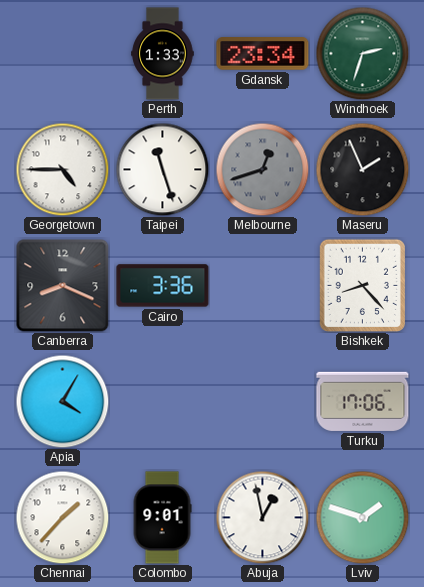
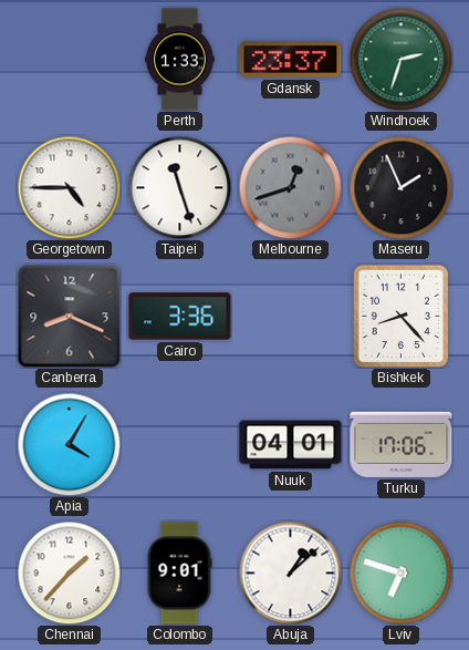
Gdansk: 23:34 -> 23:37
Nuuk: none -> 04:01
Abuja: 12:58 -> 1:08
Lviv: 1:48 -> 6:48
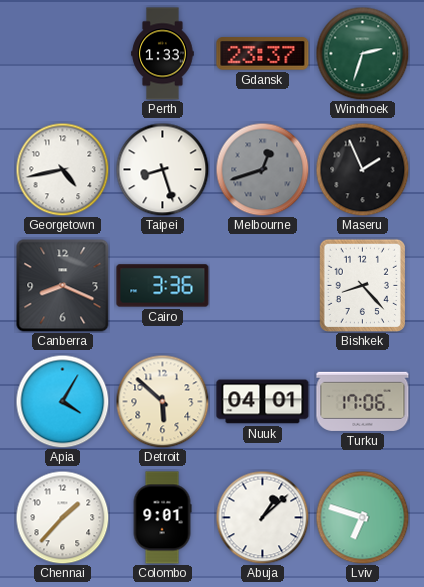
Georgetown: 4:45 -> 4:43
Taipei: 11:27 -> 8:27
Detroit: none -> 5:52
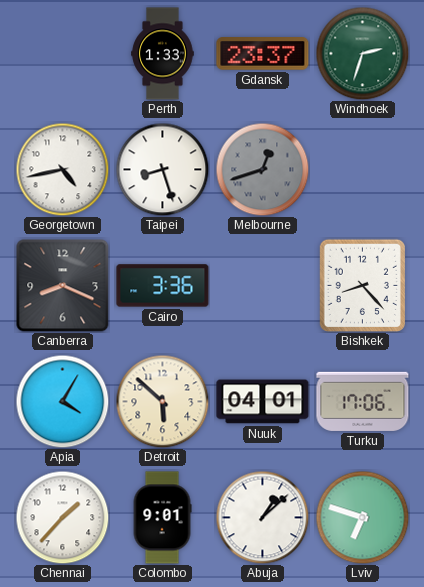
Maseru: 1:56 -> none
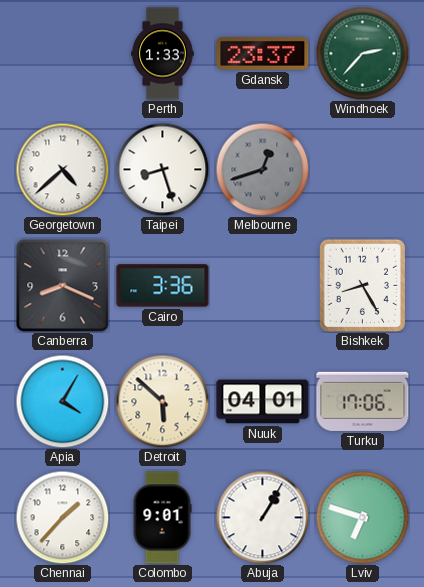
Windhoek: 2:33 -> 2:37
Georgetown: 4:43 -> 4:38
Bishkek: 8:23 -> 8:25
Abuja: 1:08 -> 1:05
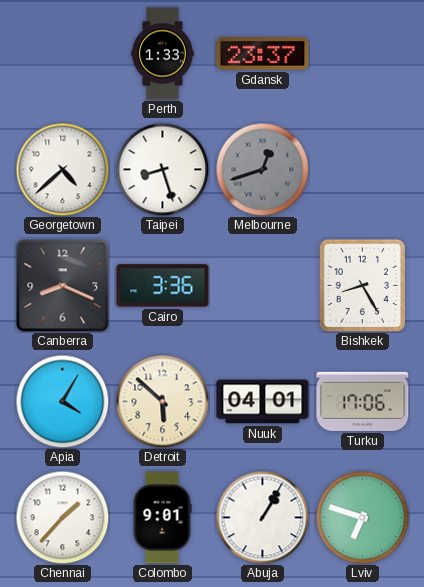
Windhoek: 2:37 -> none
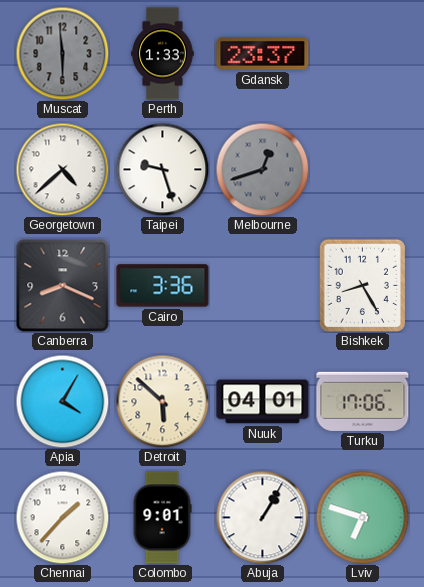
Muscat: none -> 5:59
Taipei: 8:27 -> 9:27
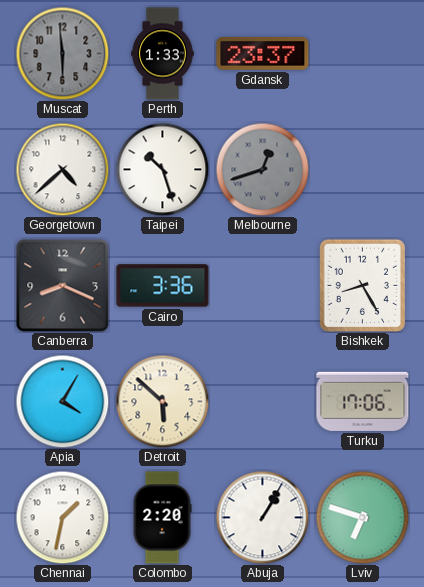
Taipei: 9:27 -> 10:27
Nuuk: 04:01 -> none
Chennai: 1:37 -> 1:32
Colombo: 9:01 -> 2:20
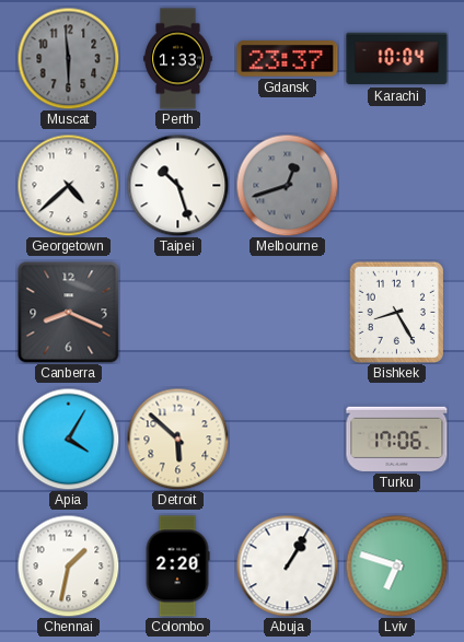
Karachi: none -> 10:04
Cairo: 3:36 -> none
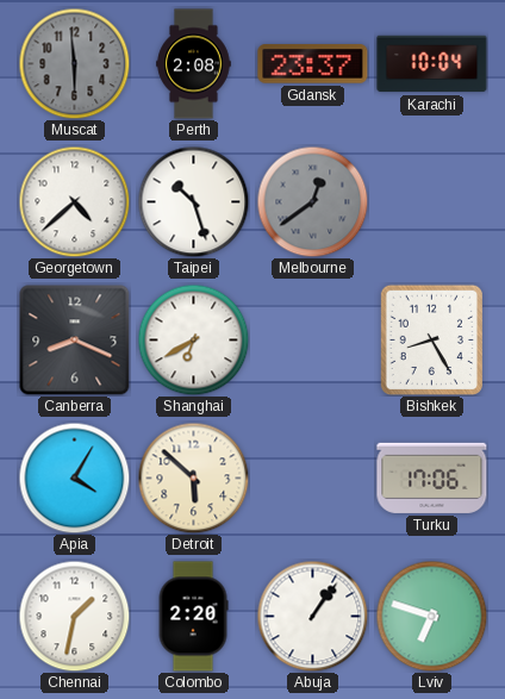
Perth: 1:33 -> 2:08
Melbourne: 12:42 -> 12:39
Shanghai: none -> 6:40
Abuja: 1:05 -> 1:06
